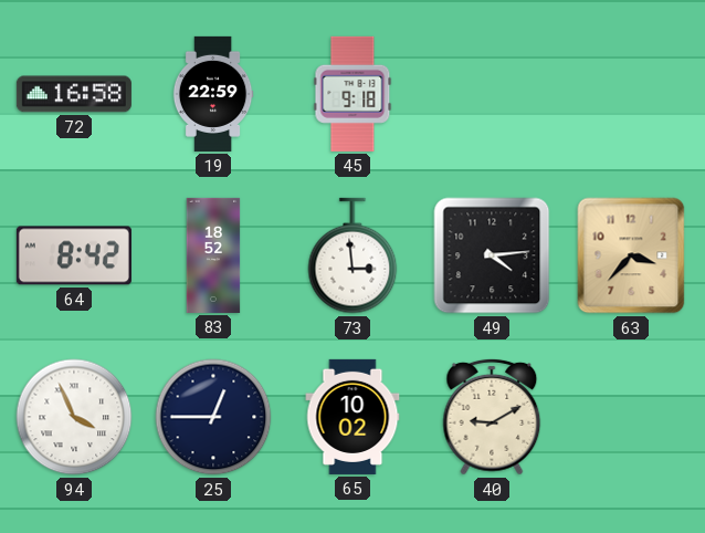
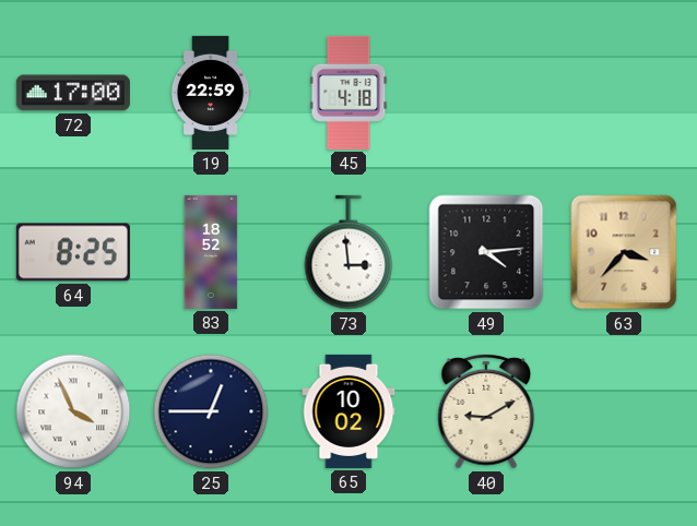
72: 16:58 -> 17:00
45: 9:18 -> 4:18
64: 8:42 -> 8:25
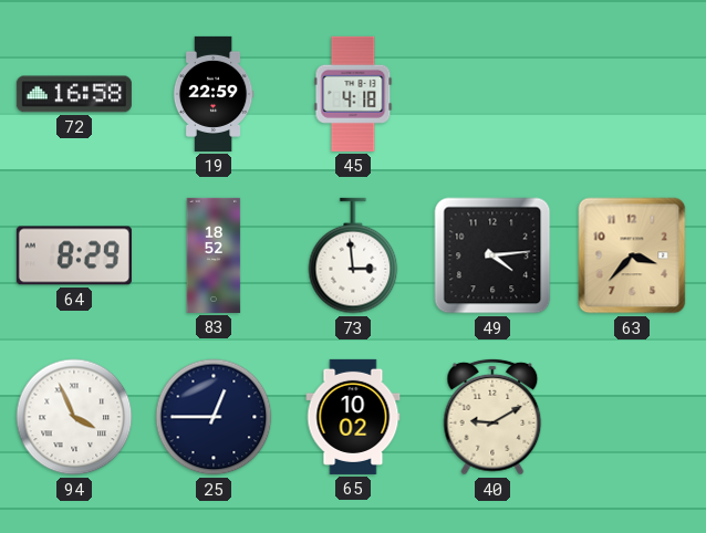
72: 17:00 -> 16:58
64: 8:25 -> 8:29
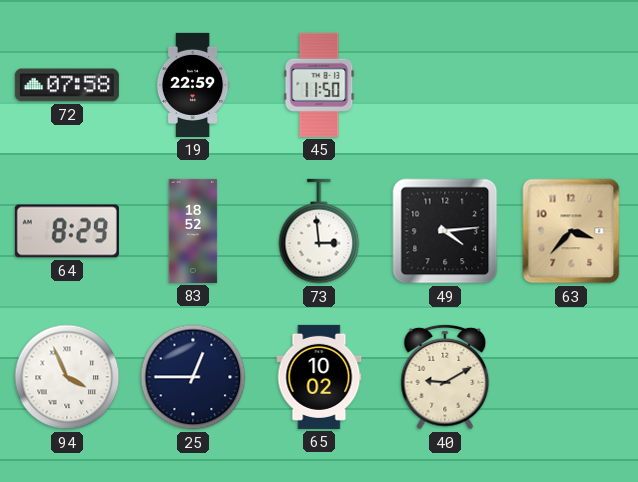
72: 16:58 -> 07:58
45: 4:18 -> 11:50
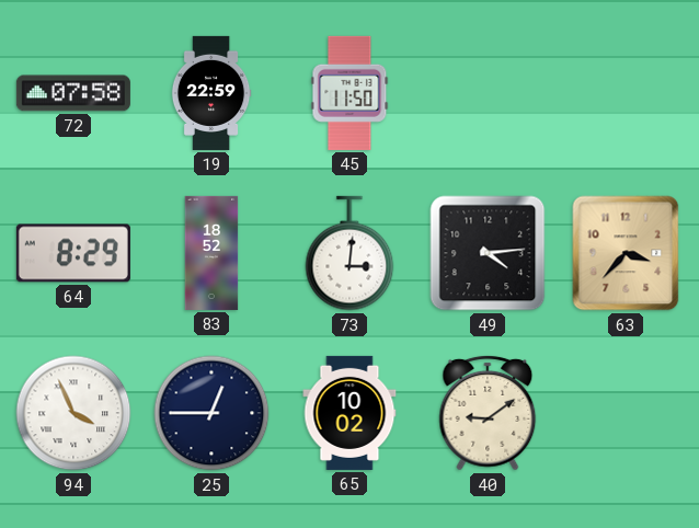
73: 2:59 -> 3:01
40: 9:10 -> 9:09
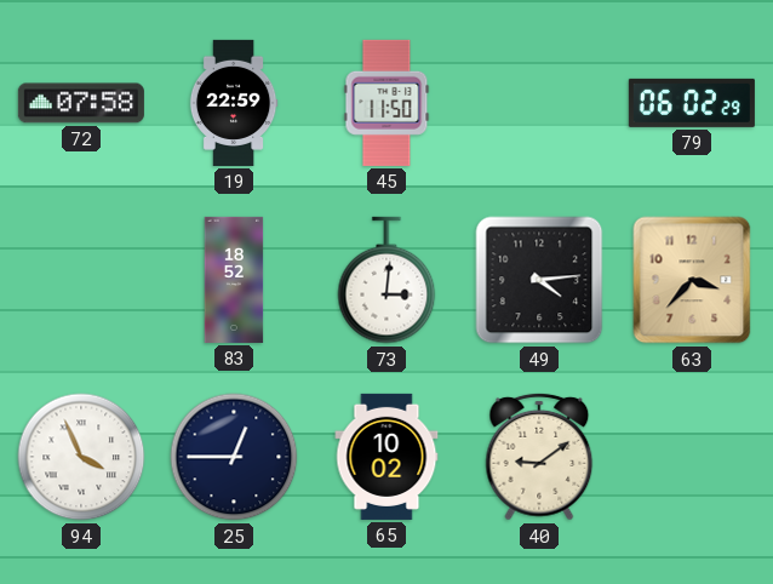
79: none -> 06:02
64: 8:29 -> none
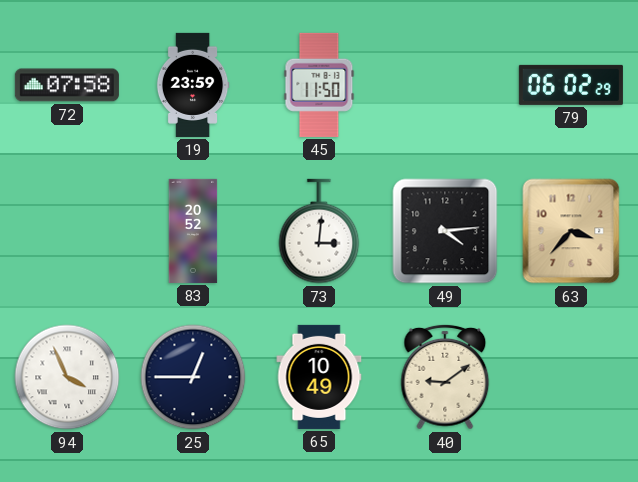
19: 22:59 -> 23:59
83: 18:52 -> 20:52
65: 10:02 -> 10:49
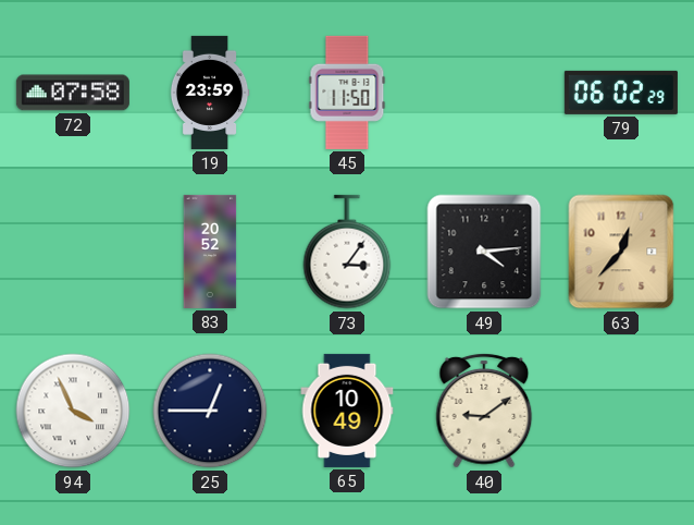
73: 3:01 -> 3:06
63: 3:37 -> 12:37
